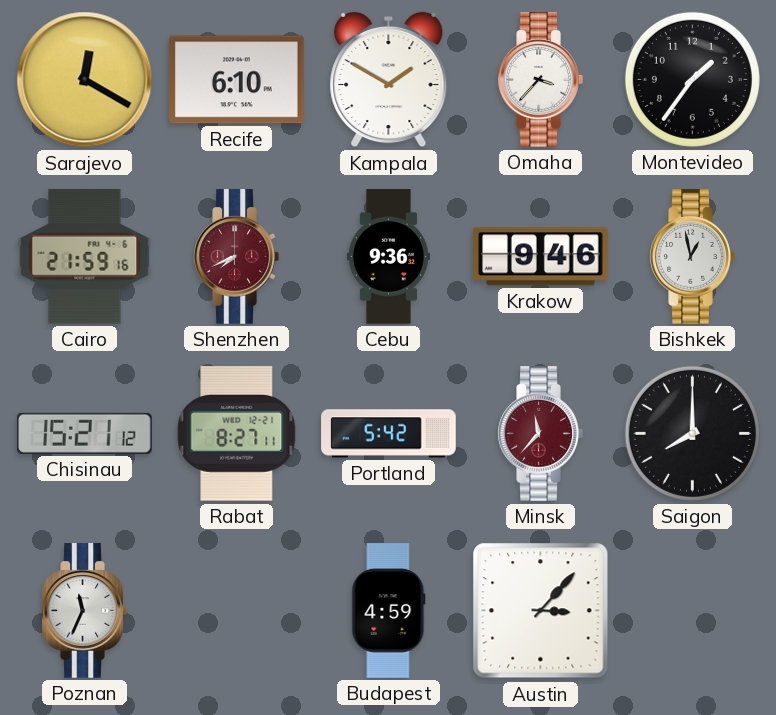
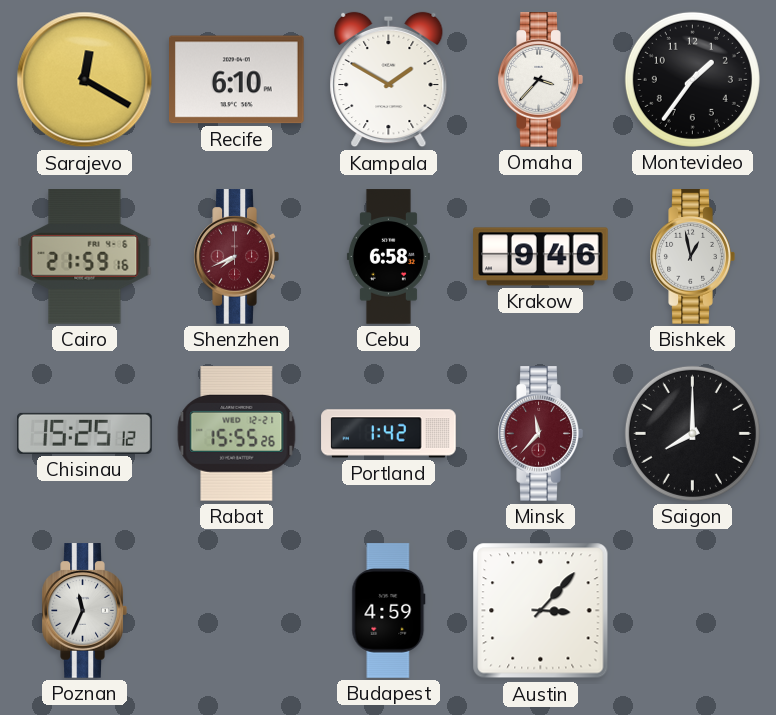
Cebu: 9:36 -> 6:58
Chisinau: 15:21 -> 15:25
Rabat: 8:27 -> 15:55
Portland: 5:42 -> 1:42
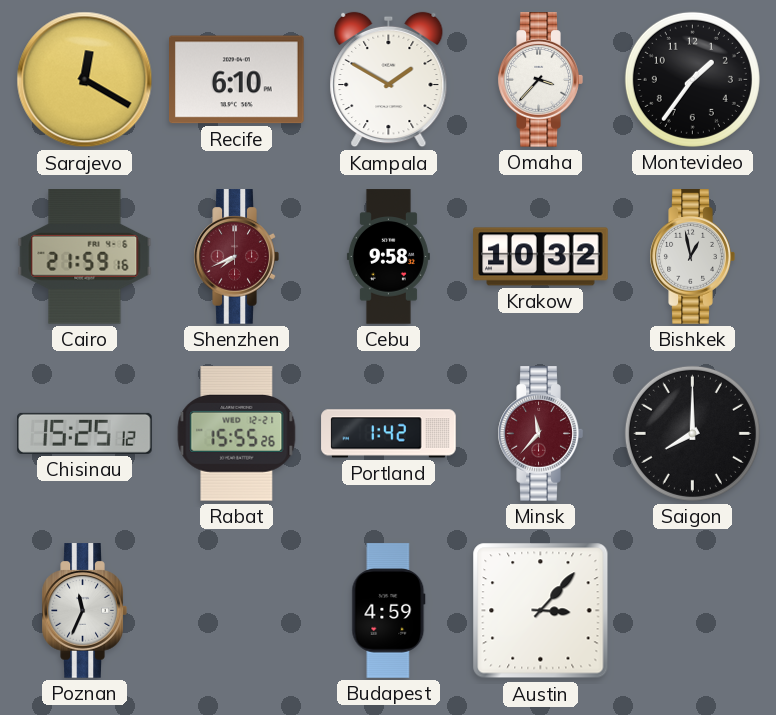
Cebu: 6:58 -> 9:58
Krakow: 9:46 -> 10:32
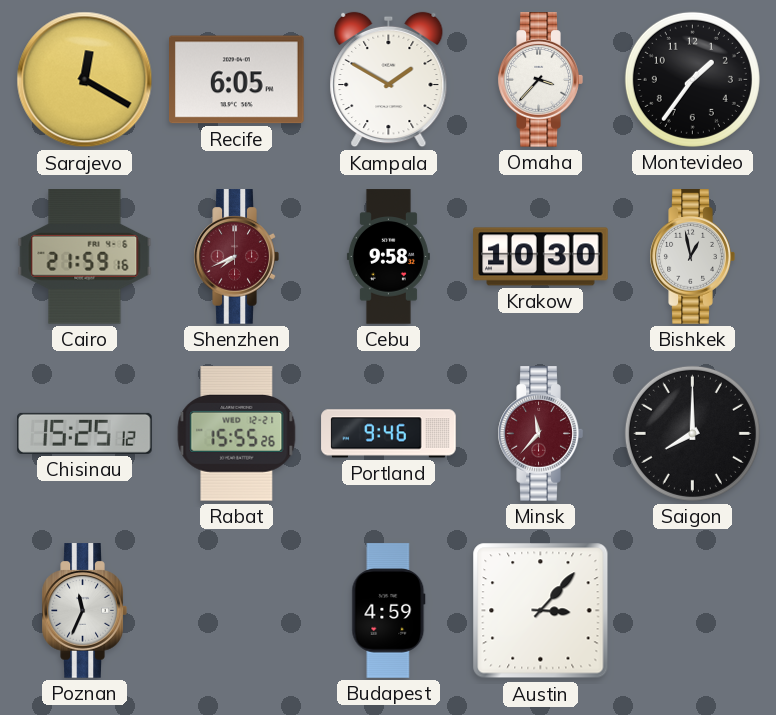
Recife: 6:10 -> 6:05
Krakow: 10:32 -> 10:30
Portland: 1:42 -> 9:46
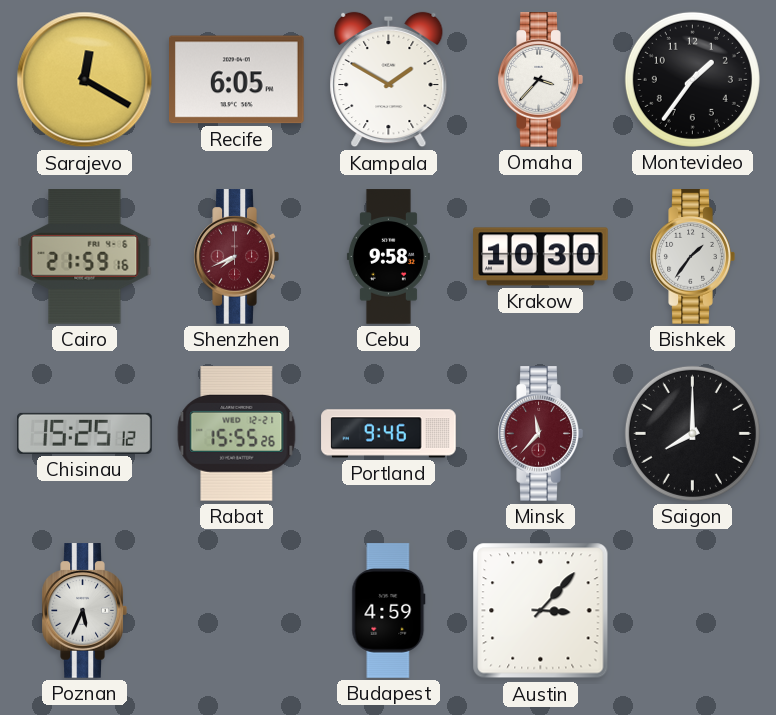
Bishkek: 12:58 -> 1:36
Poznan: 11:34 -> 5:34
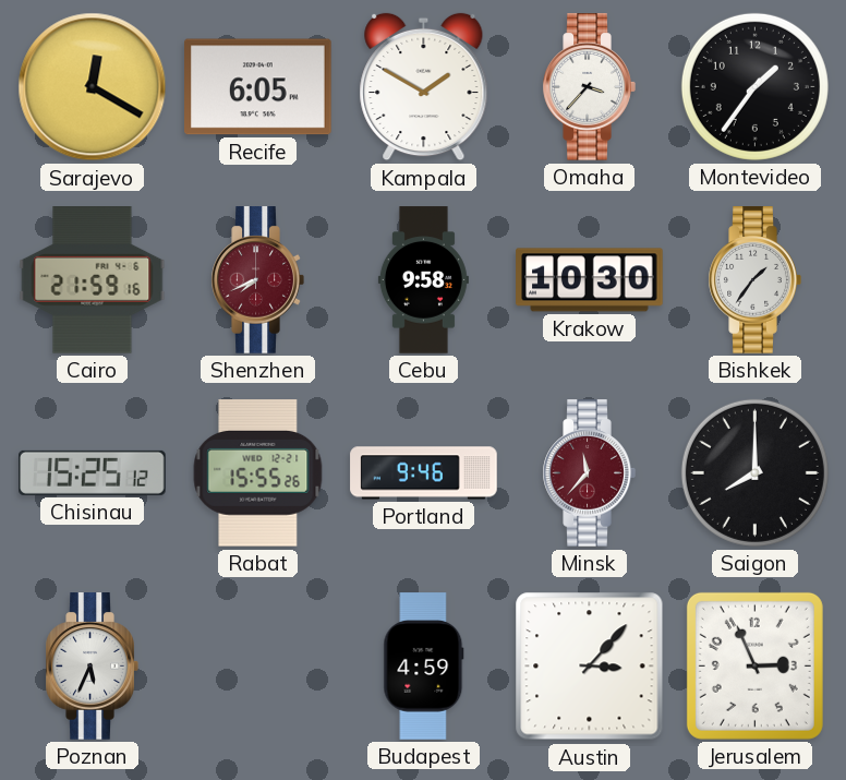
Jerusalem: none -> 2:56
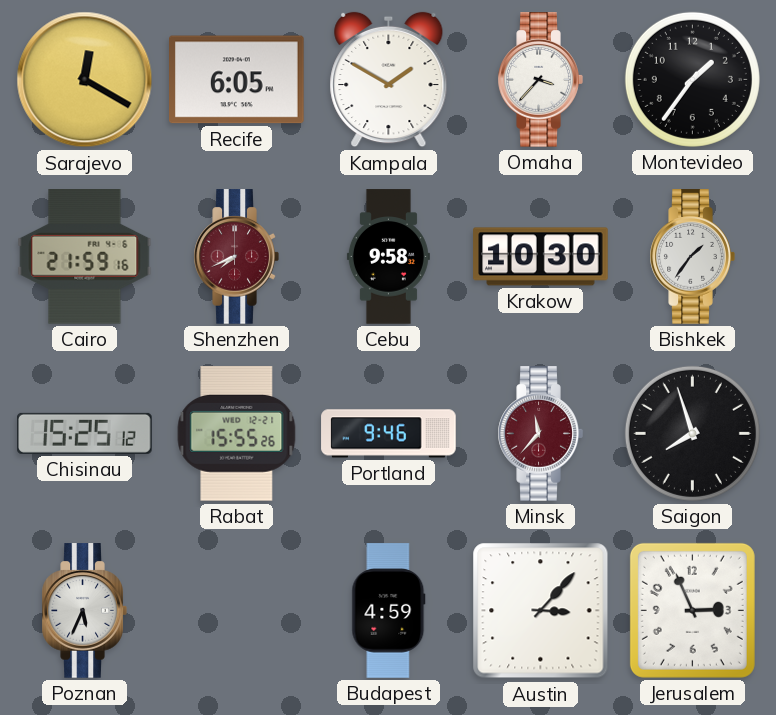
Saigon: 8:00 -> 7:57
